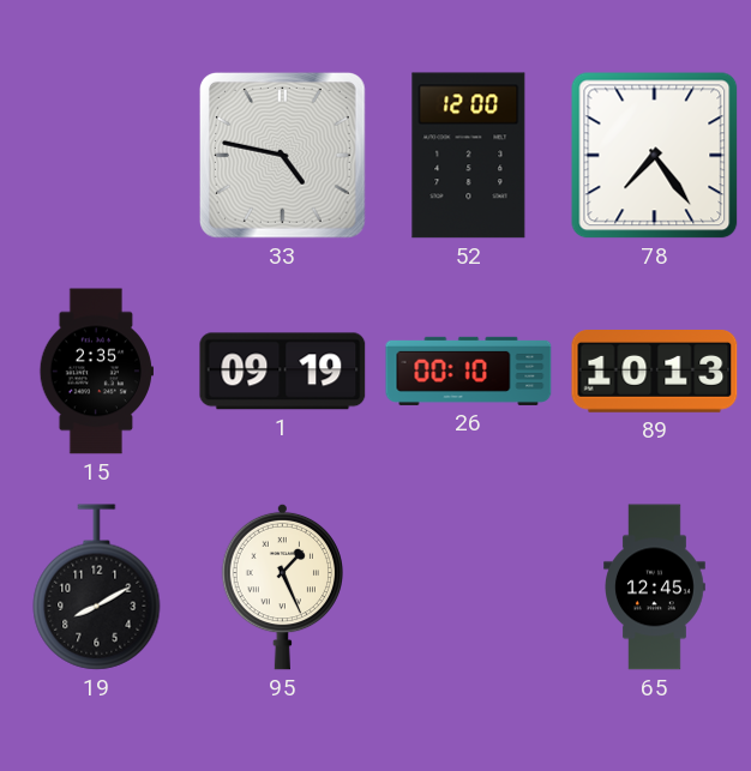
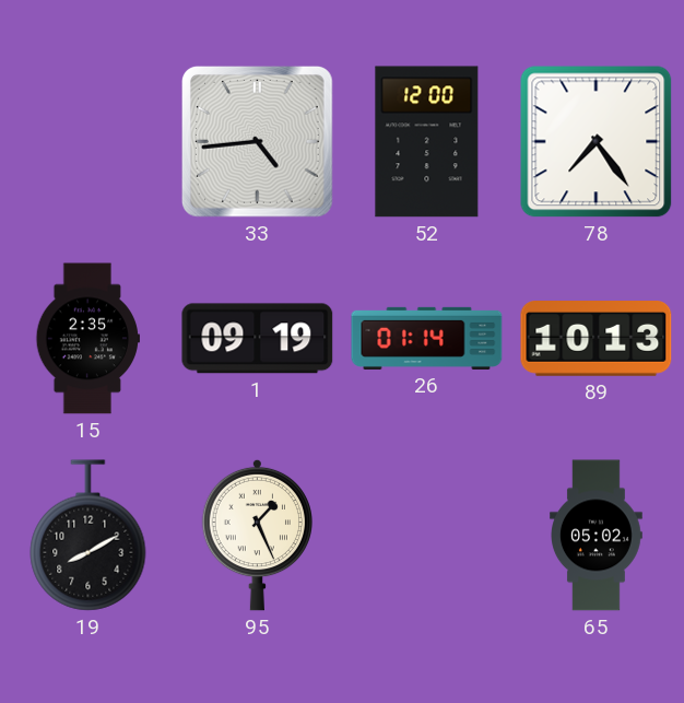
33: 4:47 -> 4:44
26: 00:10 -> 01:14
65: 12:45 -> 05:02
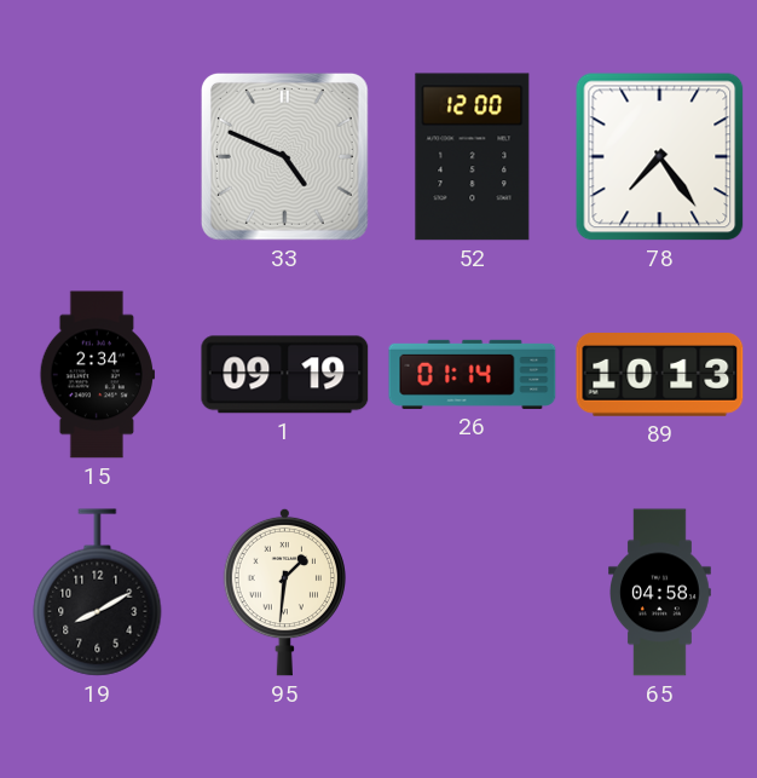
33: 4:44 -> 4:49
15: 2:35 -> 2:34
95: 1:26 -> 1:31
65: 05:02 -> 04:58
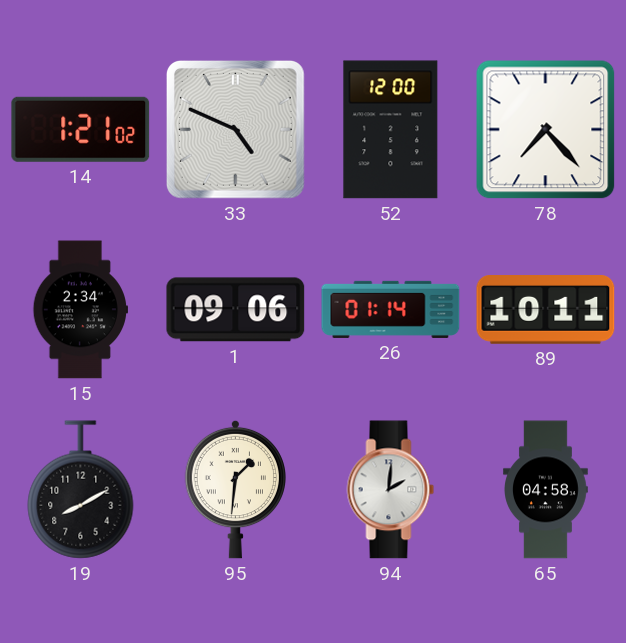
14: none -> 1:21
78: 7:24 -> 7:23
1: 09:19 -> 09:06
89: 10:13 -> 10:11
94: none -> 2:01
